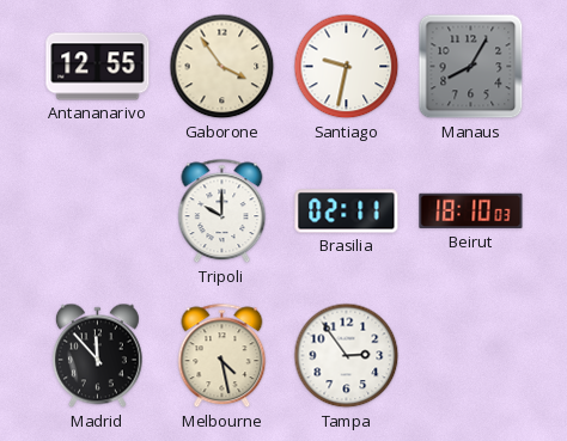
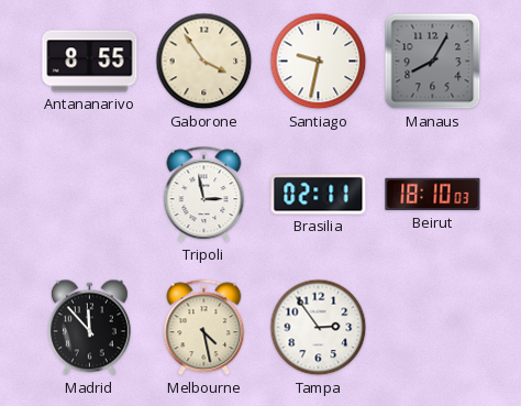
Antananarivo: 12:55 -> 8:55
Tripoli: 10:00 -> 2:58
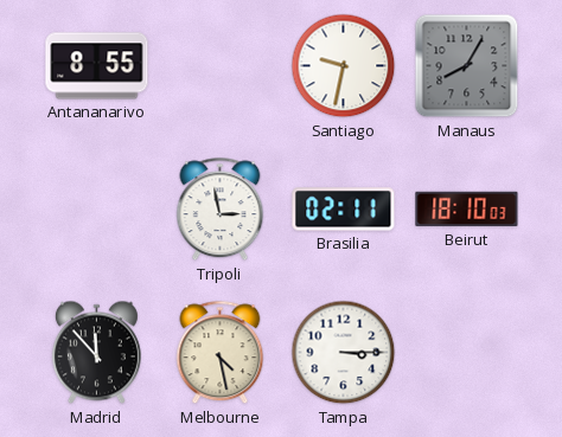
Gaborone: 3:54 -> none
Tampa: 2:54 -> 3:15
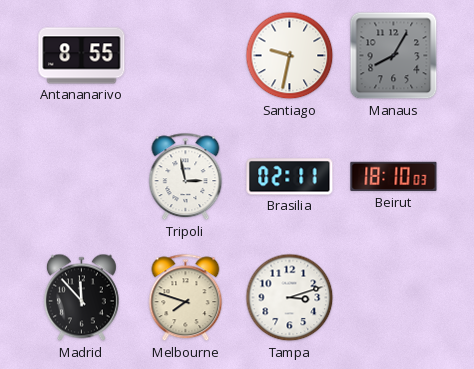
Melbourne: 4:28 -> 7:48
Tampa: 3:15 -> 3:12
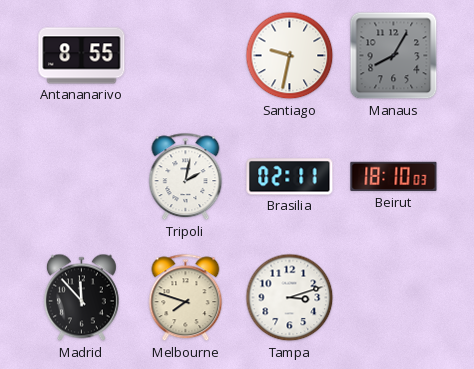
Tripoli: 2:58 -> 2:02
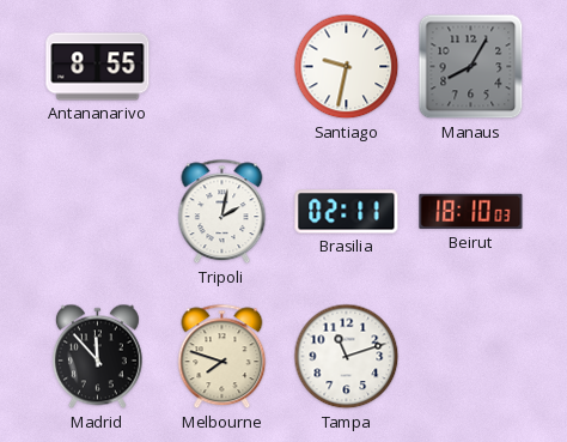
Tampa: 3:12 -> 11:12
